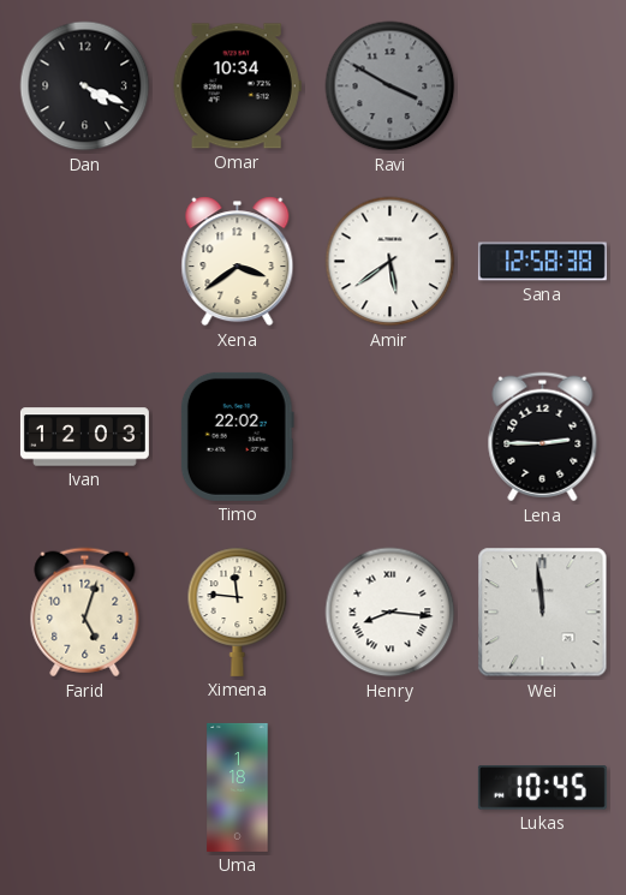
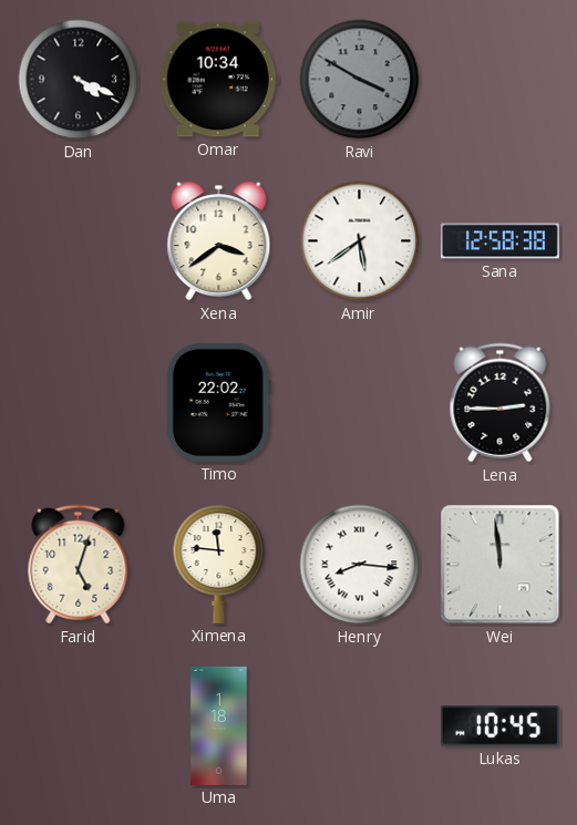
Ivan: 12:03 -> none
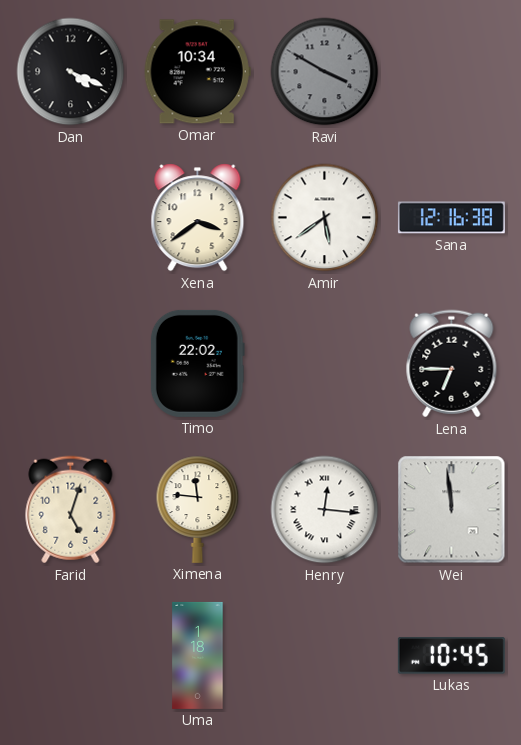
Sana: 12:58 -> 12:16
Lena: 2:45 -> 6:45
Henry: 8:16 -> 12:16
